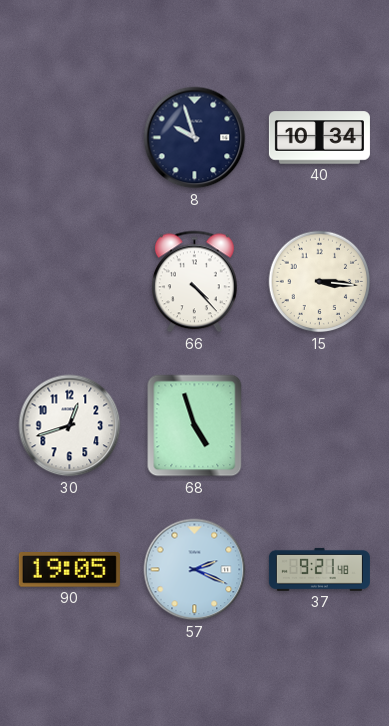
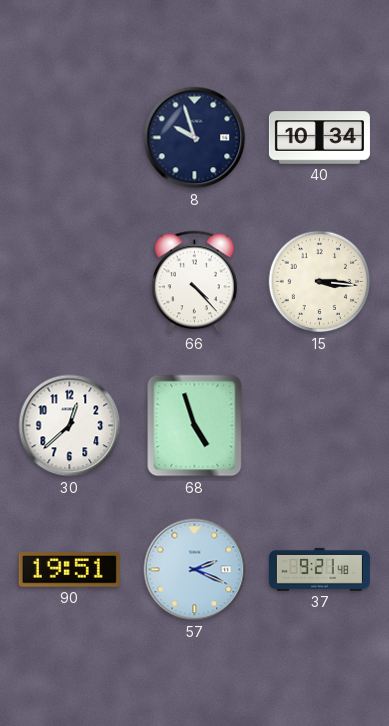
30: 12:42 -> 12:38
90: 19:05 -> 19:51
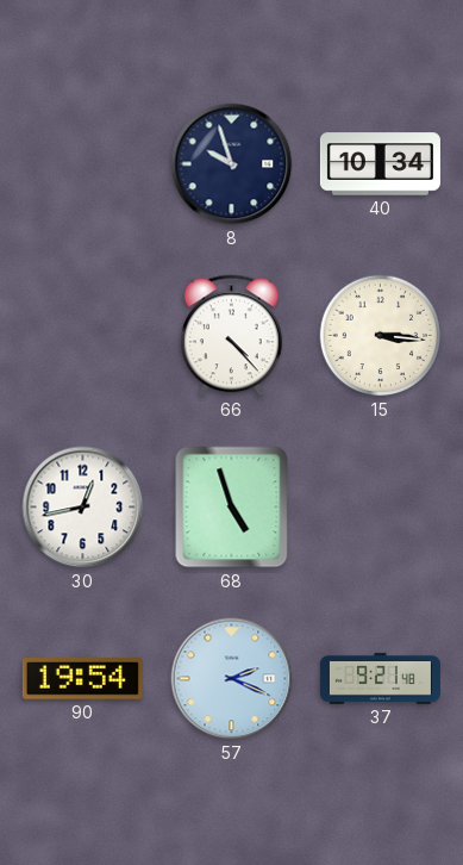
30: 12:38 -> 12:43
90: 19:51 -> 19:54
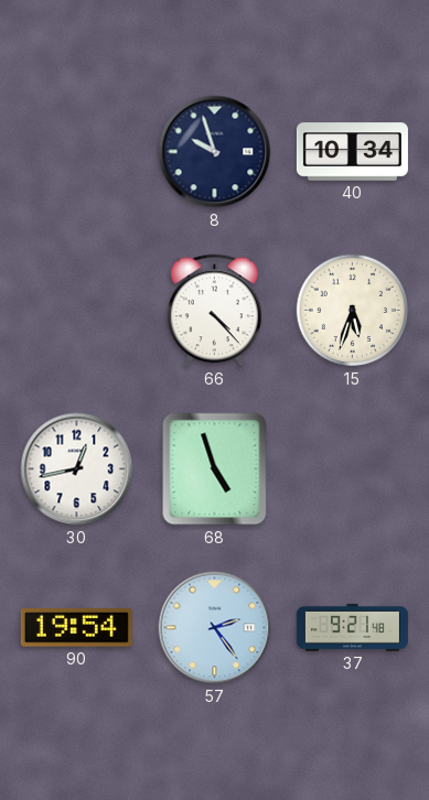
15: 3:16 -> 5:33
57: 2:19 -> 2:24
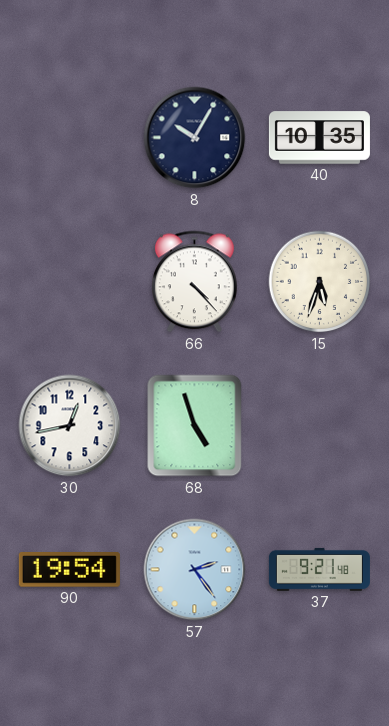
8: 9:57 -> 10:05
40: 10:34 -> 10:35
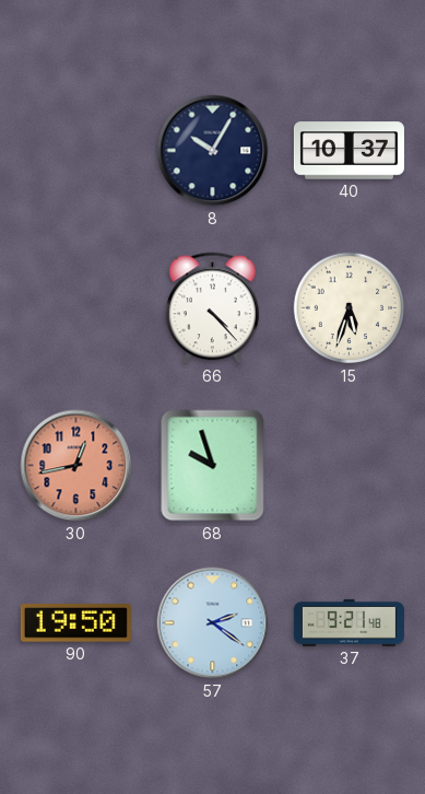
40: 10:35 -> 10:37
30 dial: white -> salmon
68: 4:57 -> 9:57
90: 19:54 -> 19:50
57: 2:24 -> 2:21
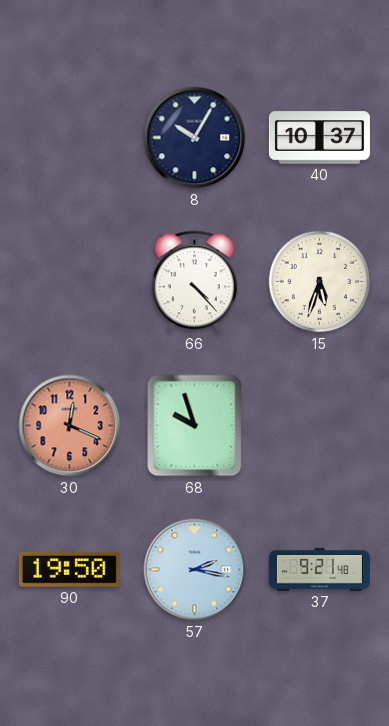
30: 12:43 -> 12:19
57: 2:21 -> 2:17
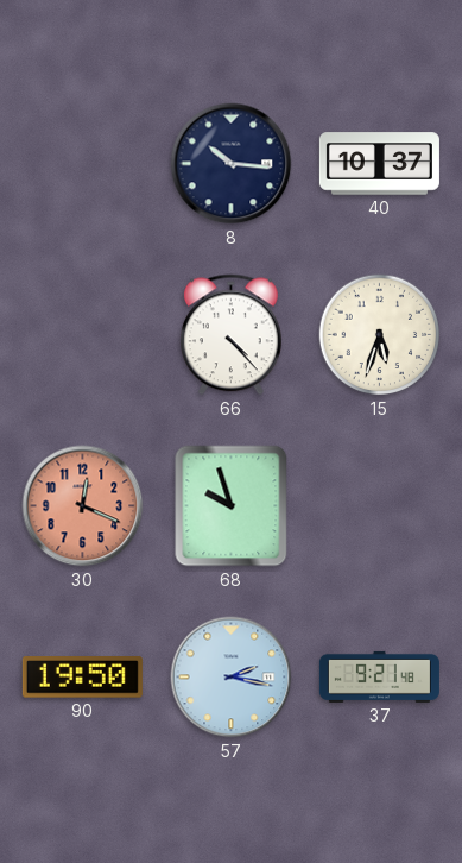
8: 10:05 -> 10:16
